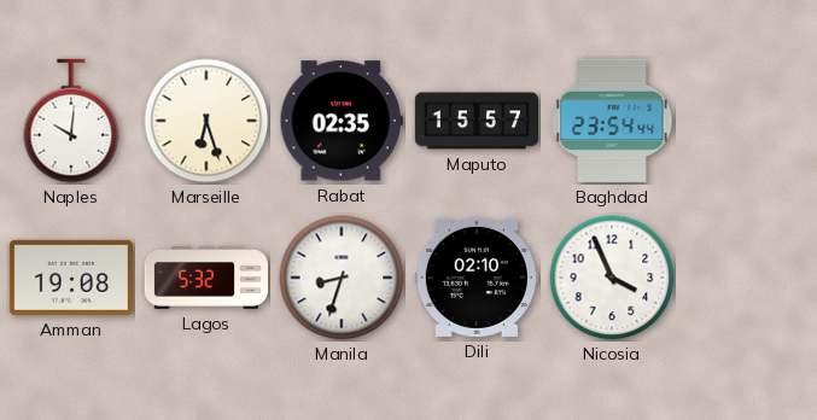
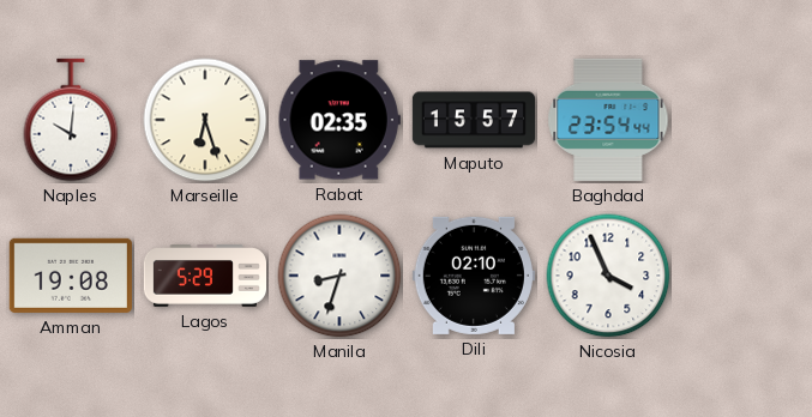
Lagos: 5:32 -> 5:29
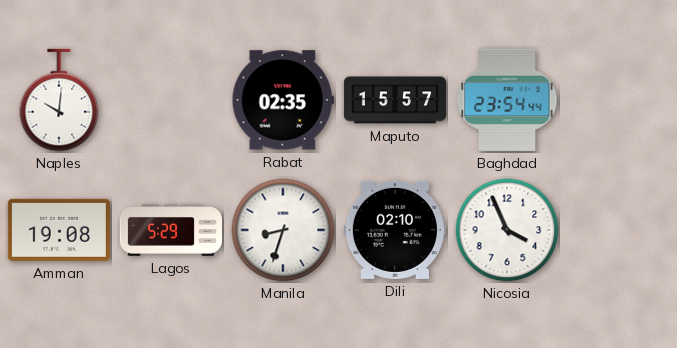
Marseille: 6:27 -> none
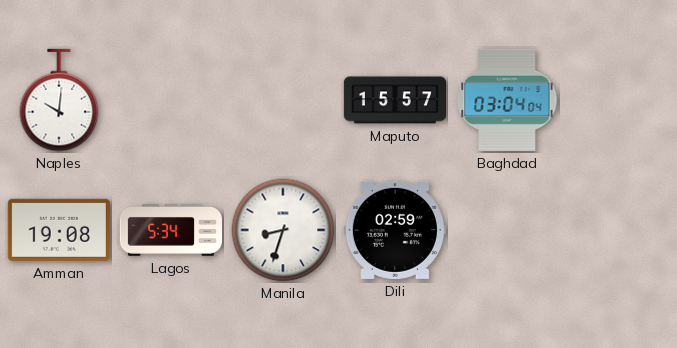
Rabat: 02:35 -> none
Baghdad: 23:54 -> 03:04
Lagos: 5:29 -> 5:34
Dili: 02:10 -> 02:59
Nicosia: 3:56 -> none
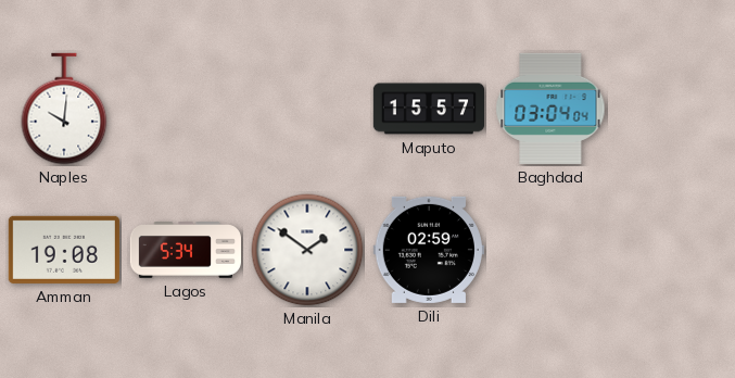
Manila: 8:33 -> 1:51
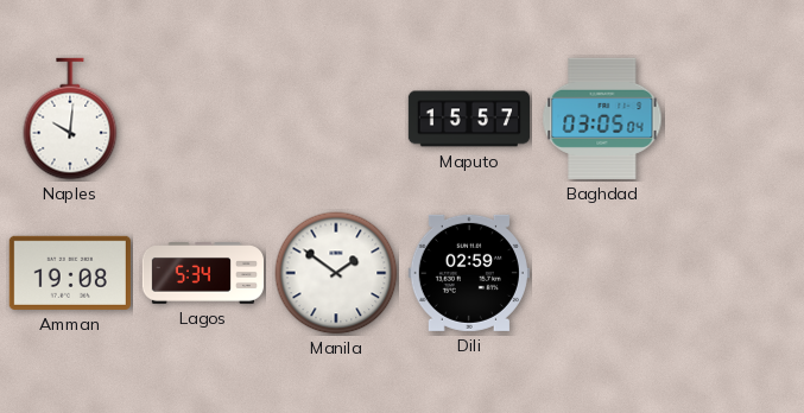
Baghdad: 03:04 -> 03:05
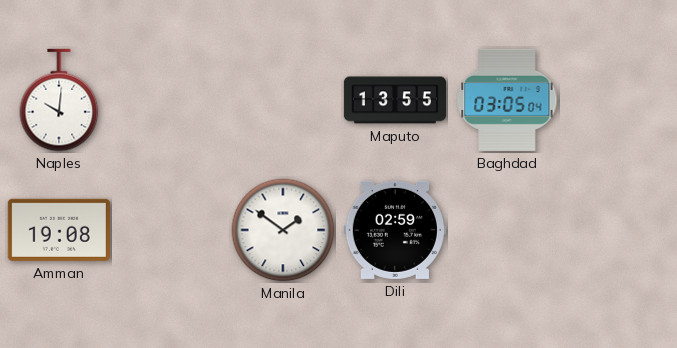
Maputo: 15:57 -> 13:55
Lagos: 5:34 -> none
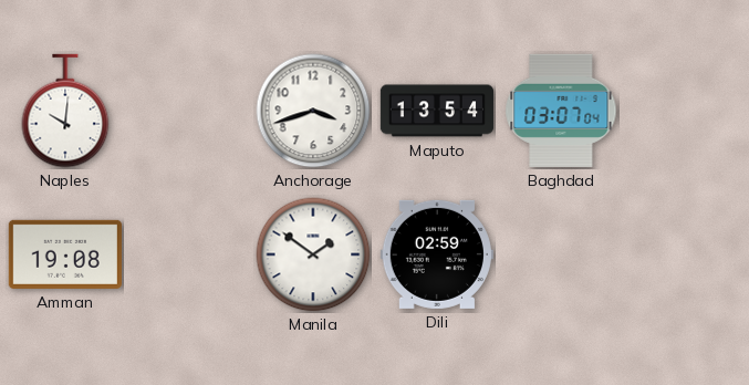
Anchorage: none -> 3:42
Maputo: 13:55 -> 13:54
Baghdad: 03:05 -> 03:07
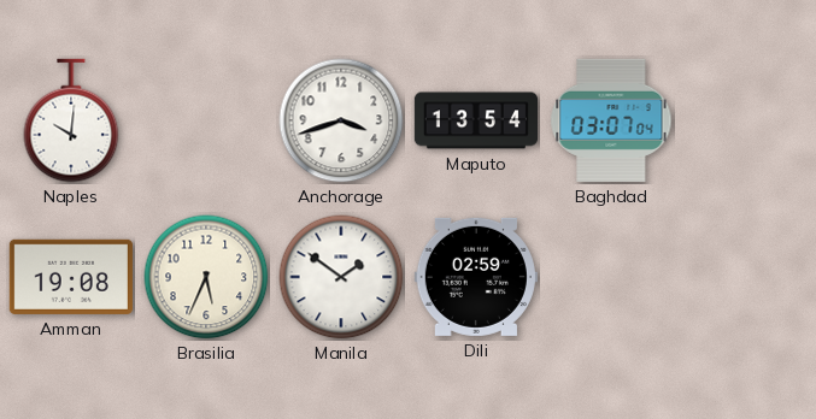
Brasilia: none -> 5:34
